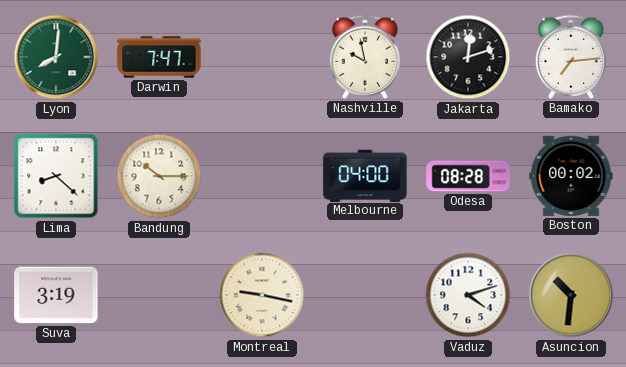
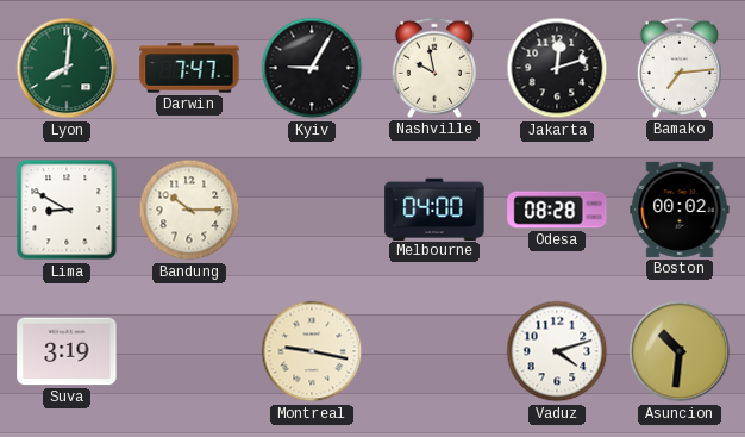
Kyiv: none -> 9:05
Lima: 8:22 -> 8:50
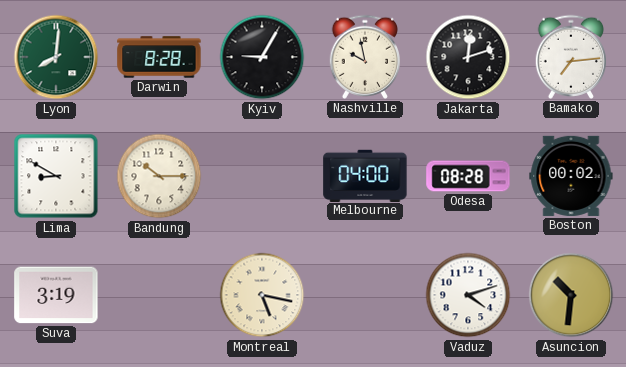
Darwin: 7:47 -> 8:28
Montreal: 9:17 -> 5:17
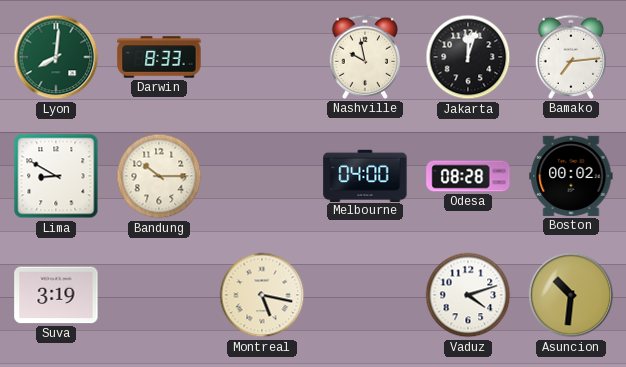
Darwin: 8:28 -> 8:33
Kyiv: 9:05 -> none
Jakarta: 12:12 -> 12:03
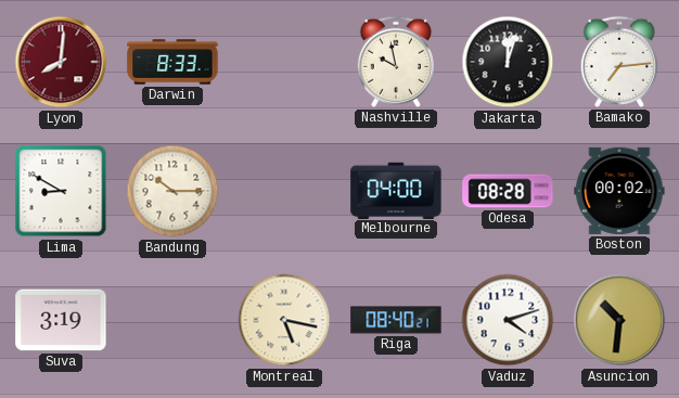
Lyon dial: green -> burgundy
Riga: none -> 08:40
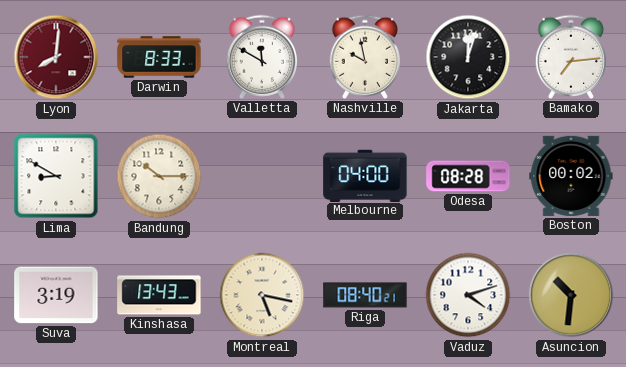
Valletta: none -> 11:50
Kinshasa: none -> 13:43
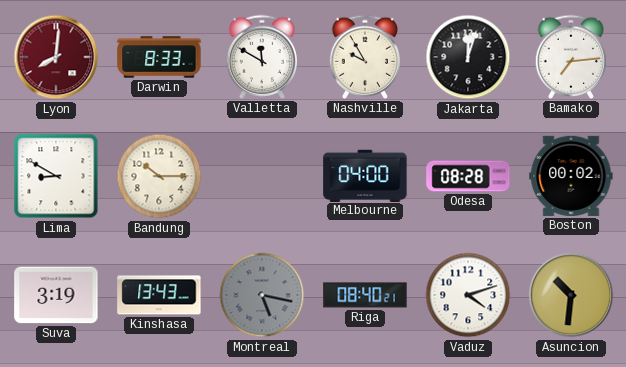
Nashville: 9:58 -> 9:55
Montreal dial: cream -> grey
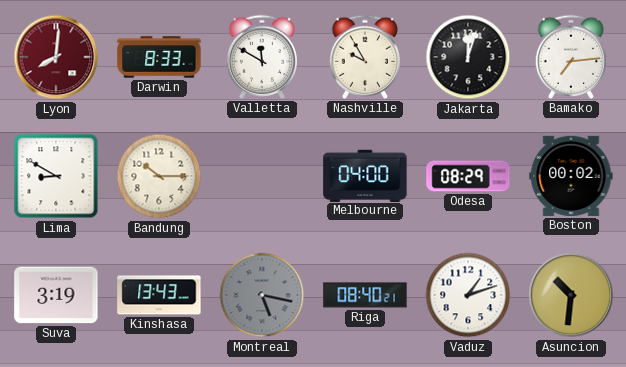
Odesa: 08:28 -> 08:29
Vaduz: 4:12 -> 1:12
